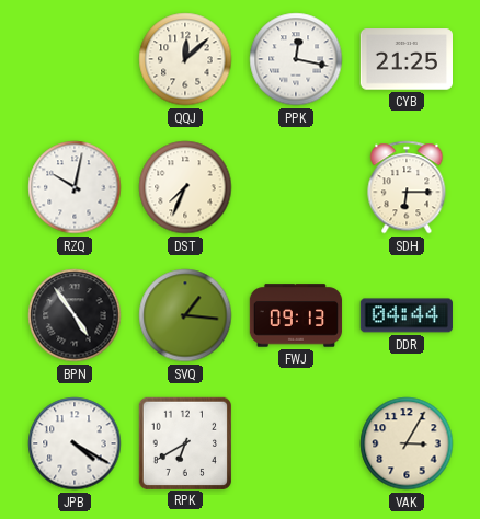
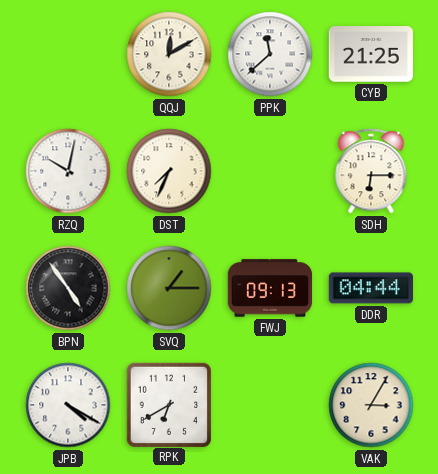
QQJ: 12:08 -> 12:10
PPK: 12:17 -> 11:38
SVQ: 1:16 -> 1:15
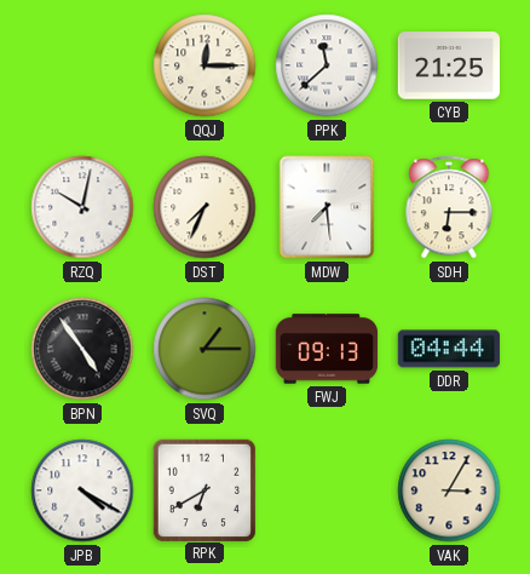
QQJ: 12:10 -> 12:15
MDW: none -> 7:29
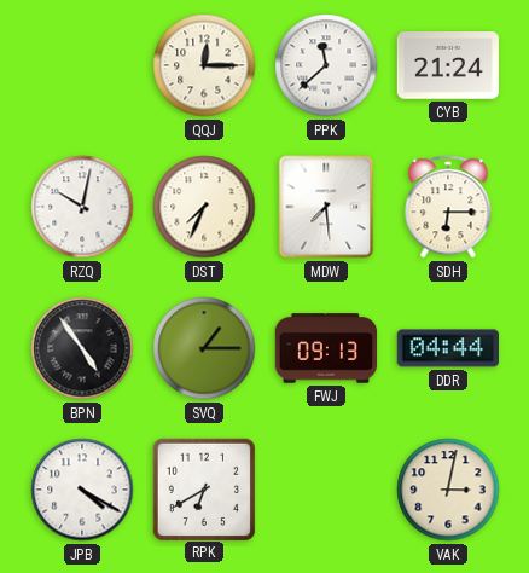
CYB: 21:25 -> 21:24
VAK: 3:05 -> 3:02
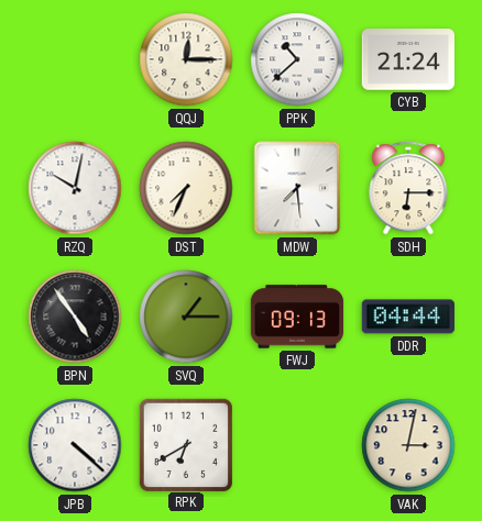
PPK: 11:38 -> 10:38
JPB: 4:20 -> 4:22
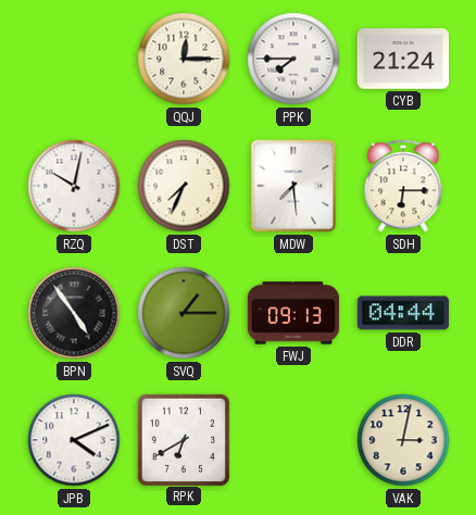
PPK: 10:38 -> 7:45
JPB: 4:22 -> 4:11
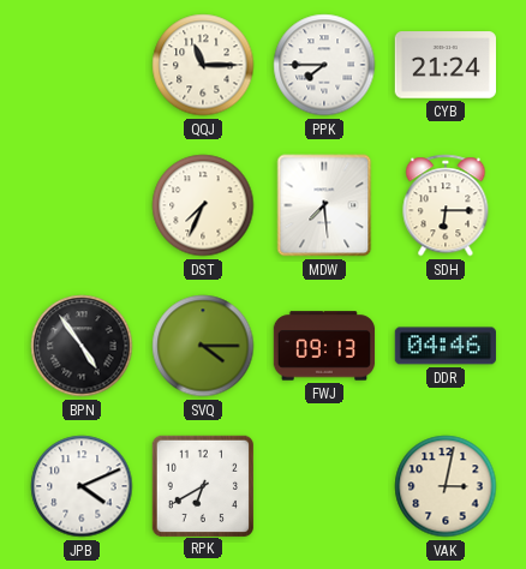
QQJ: 12:15 -> 11:15
RZQ: 10:02 -> none
SVQ: 1:15 -> 4:15
DDR: 04:44 -> 04:46
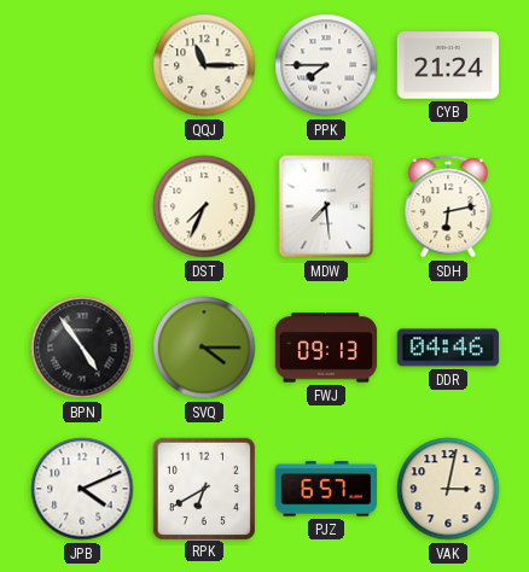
SDH: 6:15 -> 6:13
PJZ: none -> 6:57
